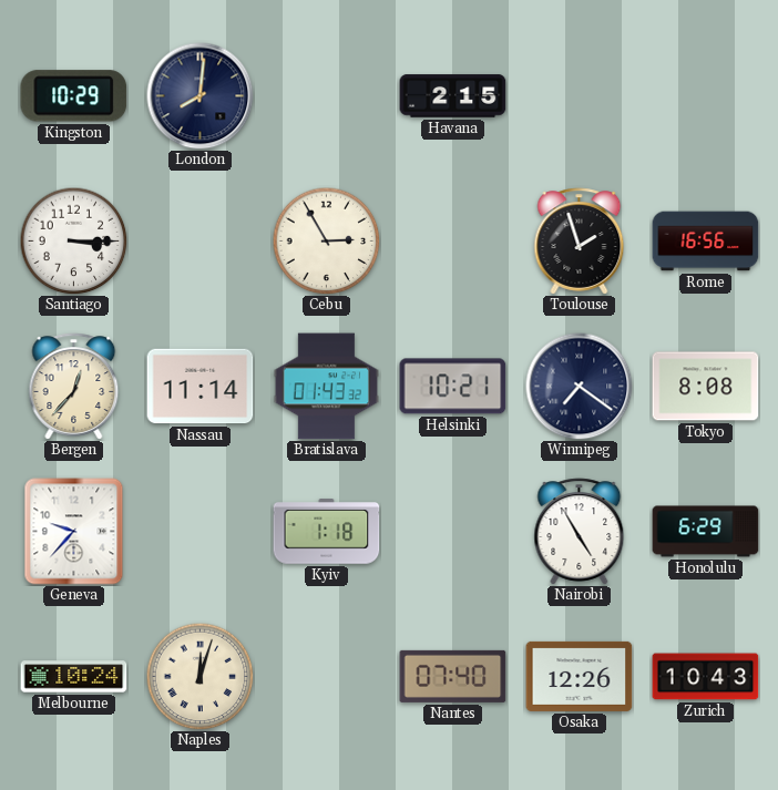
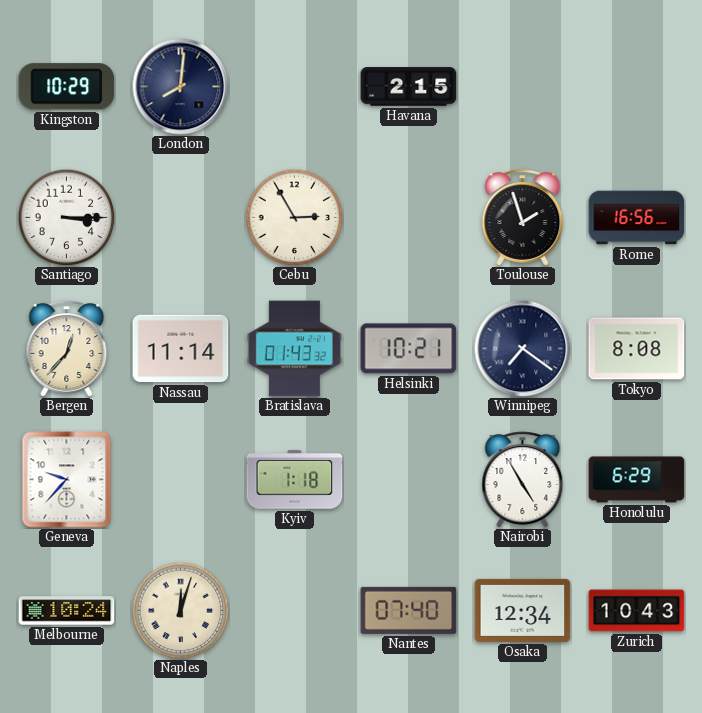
Osaka: 12:26 -> 12:34
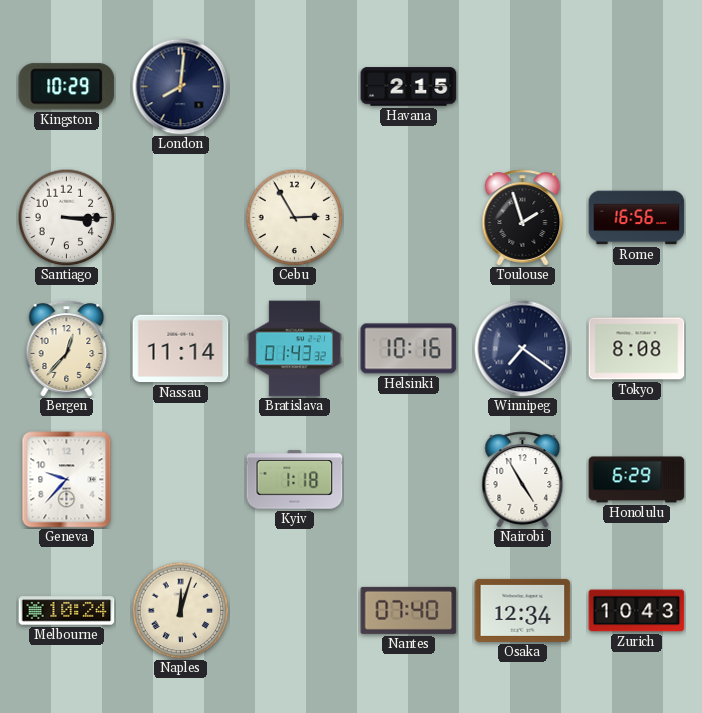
Helsinki: 10:21 -> 10:16
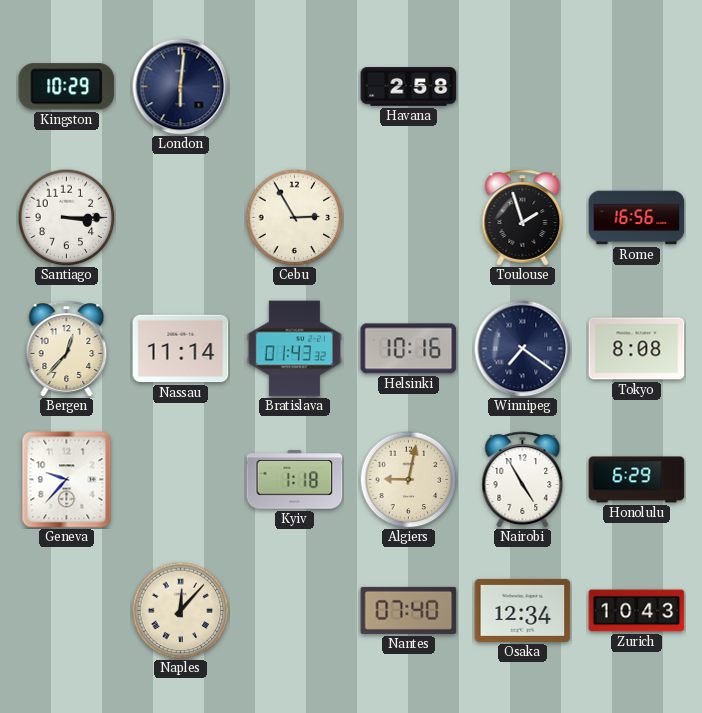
London: 8:01 -> 6:01
Havana: 2:15 -> 2:58
Algiers: none -> 9:02
Melbourne: 10:24 -> none
Naples: 12:03 -> 12:07
